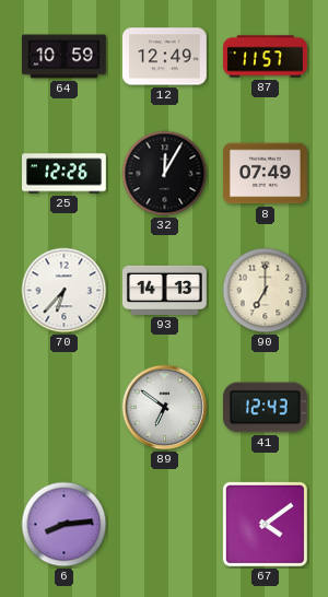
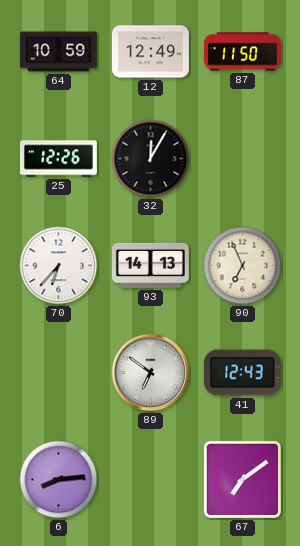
87: 11:57 -> 11:50
8: 07:49 -> none
90: 7:00 -> 6:56
67: 4:09 -> 7:09
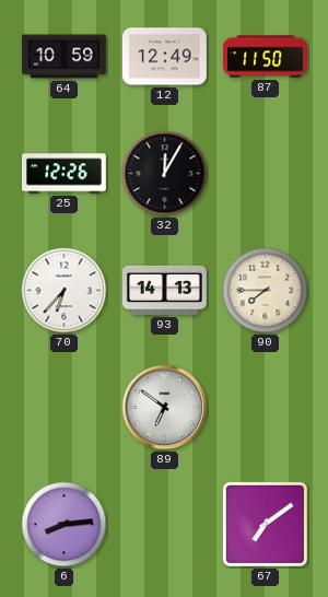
90: 6:56 -> 7:45
41: 12:43 -> none
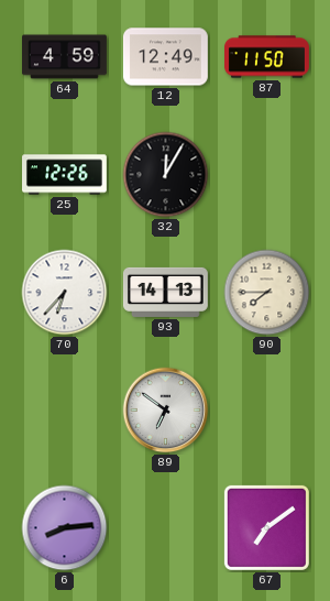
64: 10:59 -> 4:59
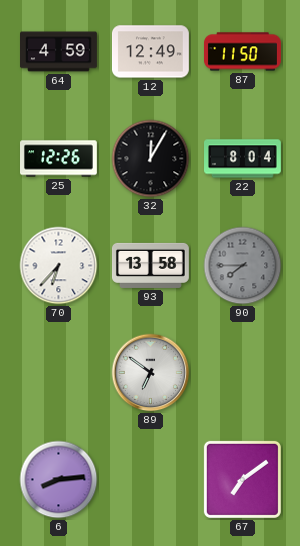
22: none -> 8:04
93: 14:13 -> 13:58
90 dial: cream -> grey
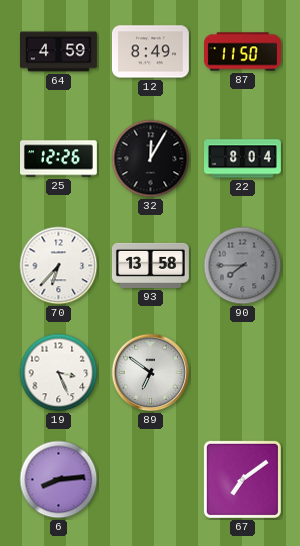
12: 12:49 -> 8:49
19: none -> 3:26
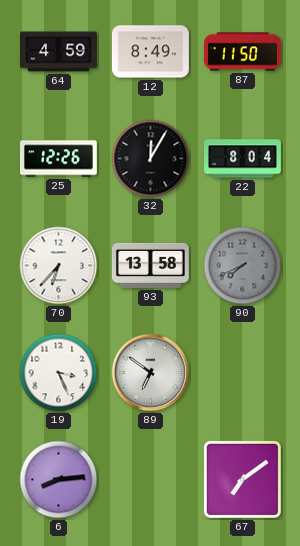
90: 7:45 -> 7:41
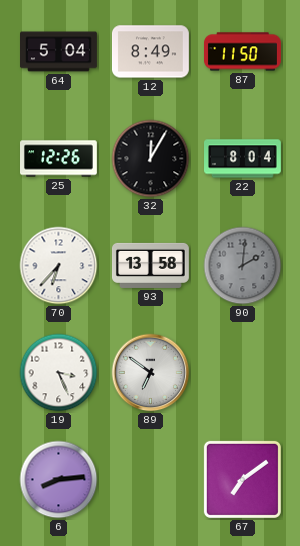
64: 4:59 -> 5:04
90: 7:41 -> 2:01
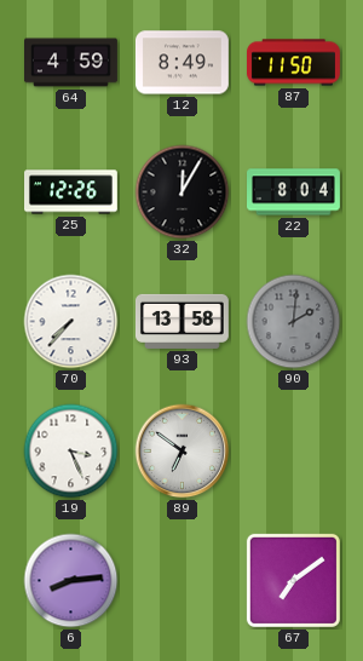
64: 5:04 -> 4:59
70: 6:37 -> 7:37
